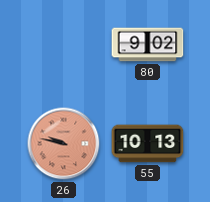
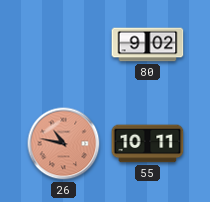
26: 9:47 -> 10:47
55: 10:13 -> 10:11
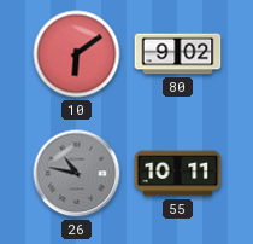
10: none -> 6:09
26 dial: salmon -> grey
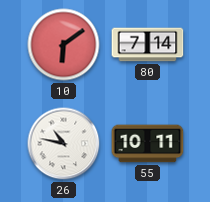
80: 9:02 -> 7:14
26 dial: grey -> white
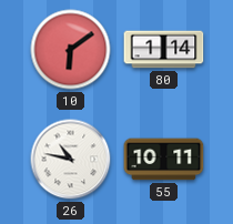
80: 7:14 -> 1:14
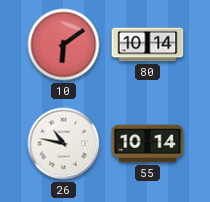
80: 1:14 -> 10:14
55: 10:11 -> 10:14
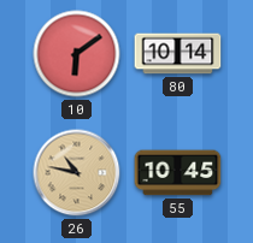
26 dial: white -> champagne
55: 10:14 -> 10:45
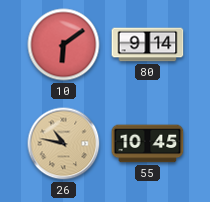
80: 10:14 -> 9:14
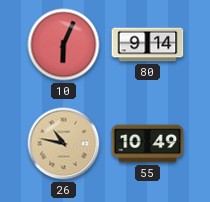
10: 6:09 -> 6:04
55: 10:45 -> 10:49
